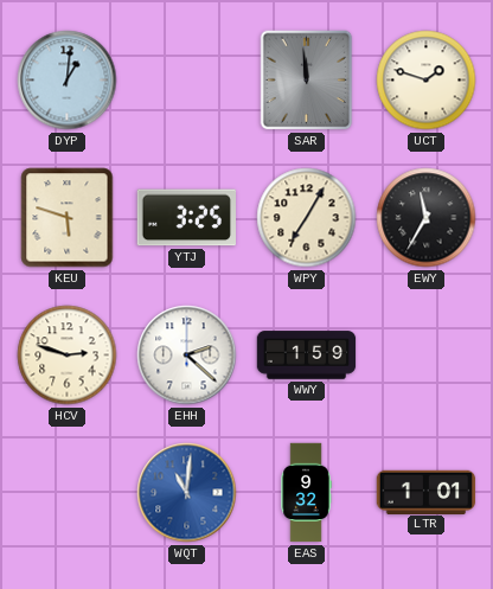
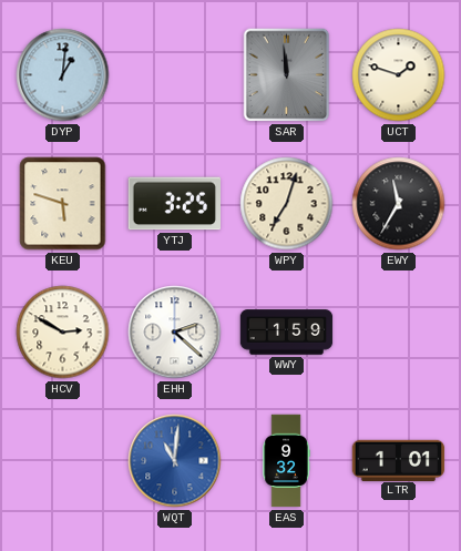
WPY: 7:05 -> 7:03
HCV: 2:48 -> 2:50
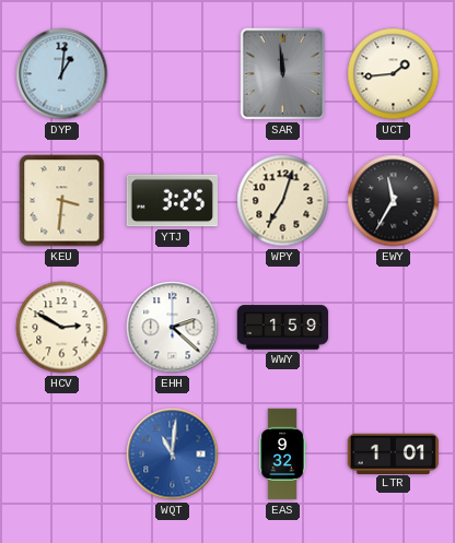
UCT: 1:48 -> 1:44
KEU: 5:48 -> 3:31
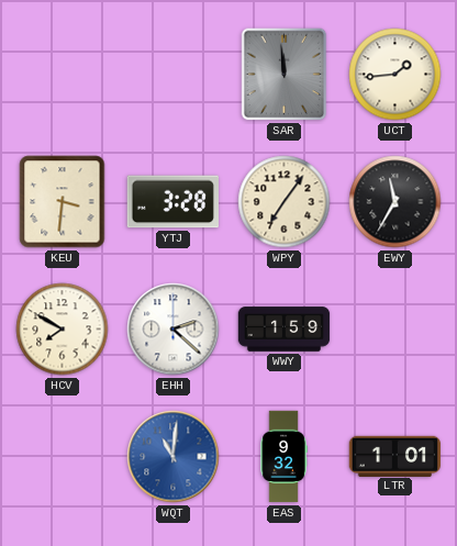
DYP: 1:01 -> none
YTJ: 3:25 -> 3:28
WPY: 7:03 -> 7:06
HCV: 2:50 -> 7:50
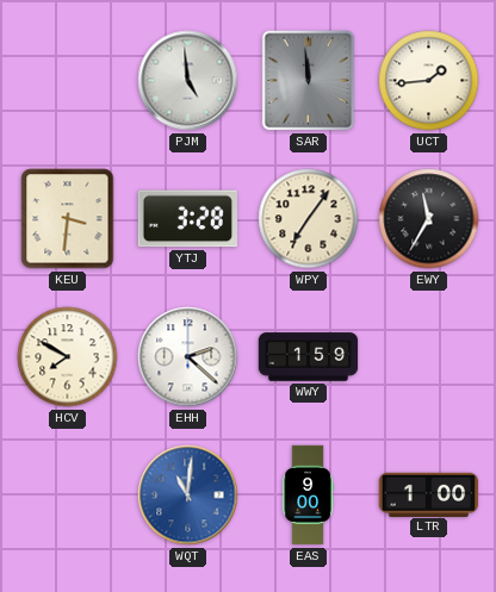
PJM: none -> 4:59
EAS: 9:32 -> 9:00
LTR: 1:01 -> 1:00
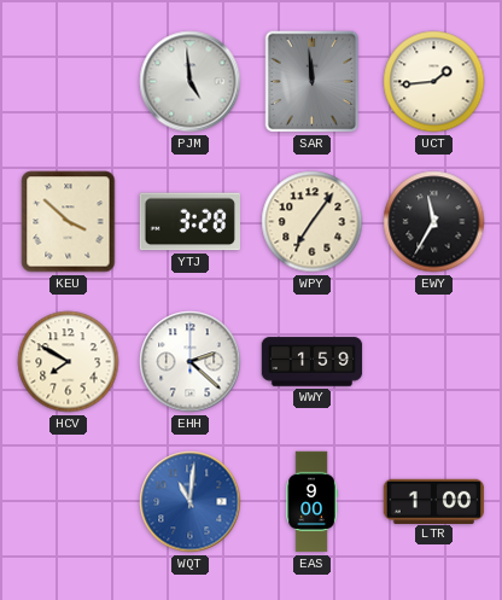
KEU: 3:31 -> 3:52
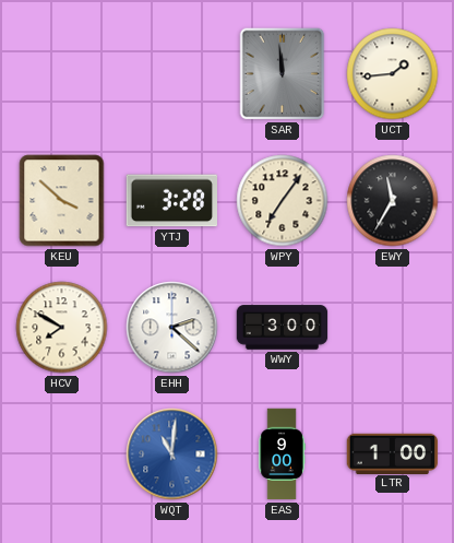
PJM: 4:59 -> none
WWY: 1:59 -> 3:00
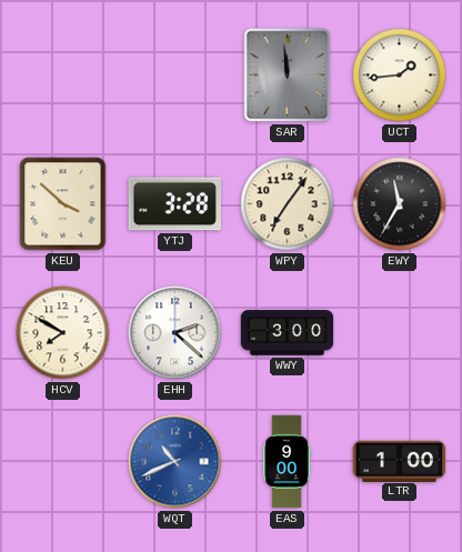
WQT: 11:01 -> 10:41
